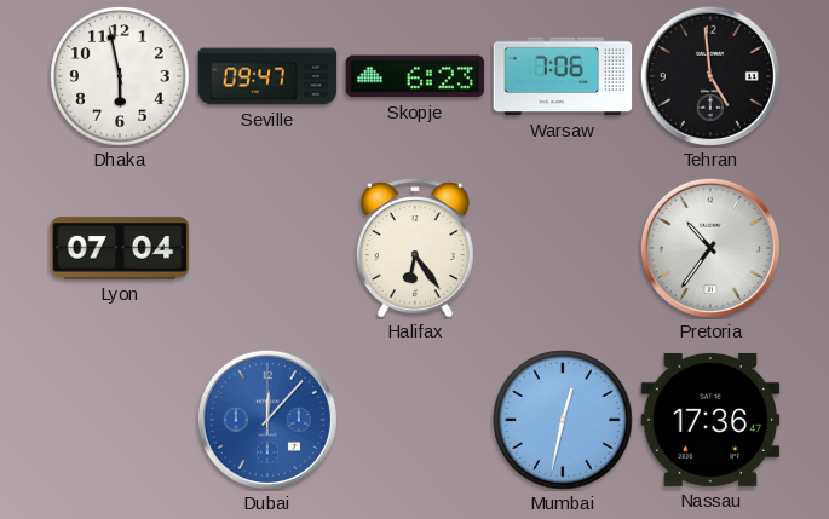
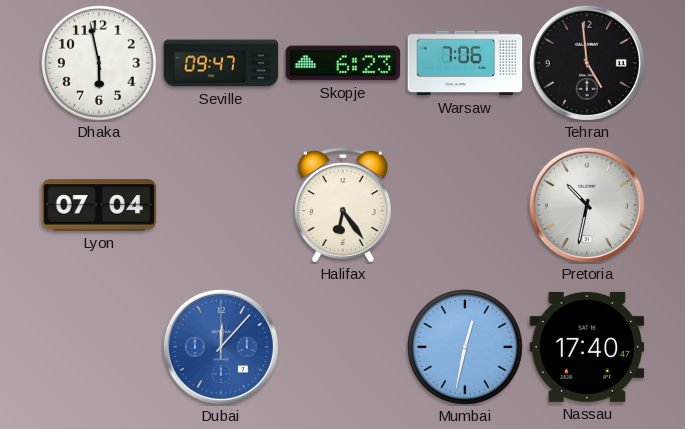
Pretoria: 10:36 -> 10:32
Nassau: 17:36 -> 17:40
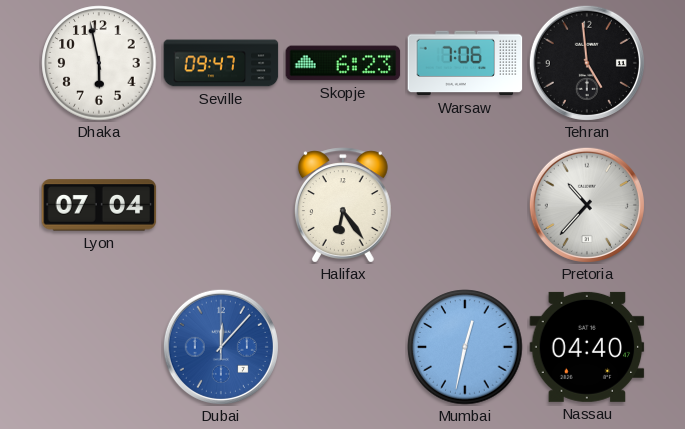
Pretoria: 10:32 -> 10:37
Nassau: 17:40 -> 04:40
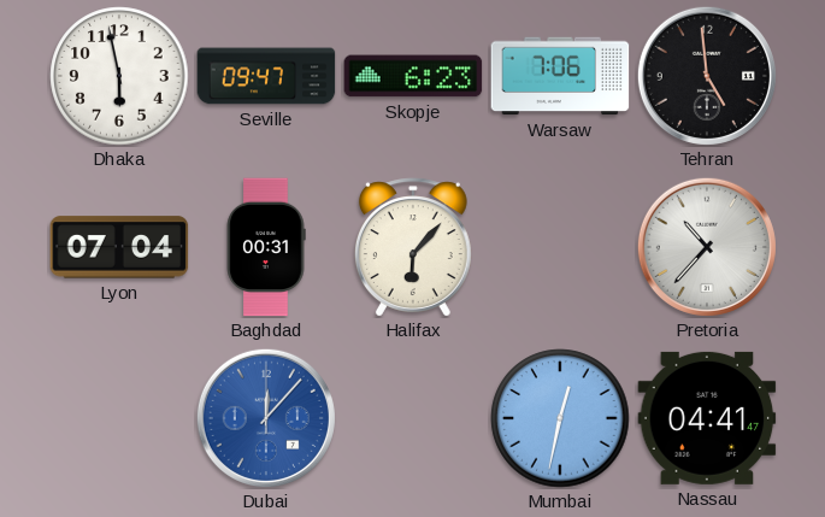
Baghdad: none -> 00:31
Halifax: 6:24 -> 6:07
Nassau: 04:40 -> 04:41
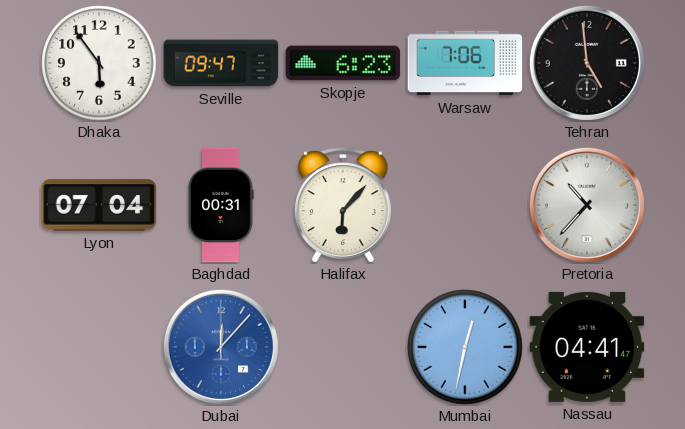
Dhaka: 5:58 -> 5:54
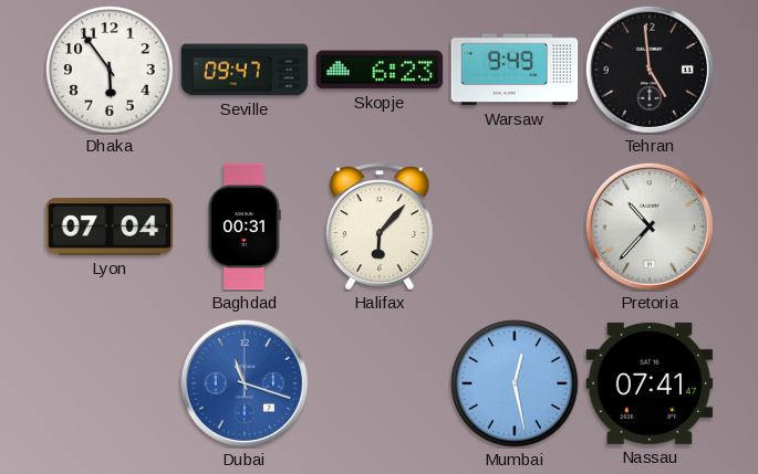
Warsaw: 7:06 -> 9:49
Dubai: 12:07 -> 11:18
Mumbai: 12:32 -> 12:28
Nassau: 04:41 -> 07:41
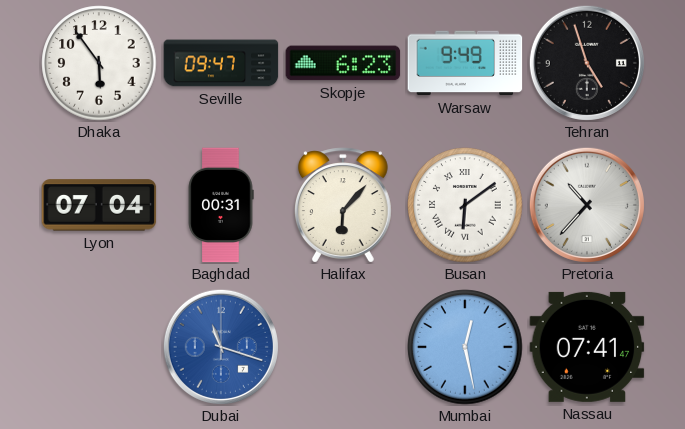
Tehran: 4:59 -> 4:57
Busan: none -> 6:09
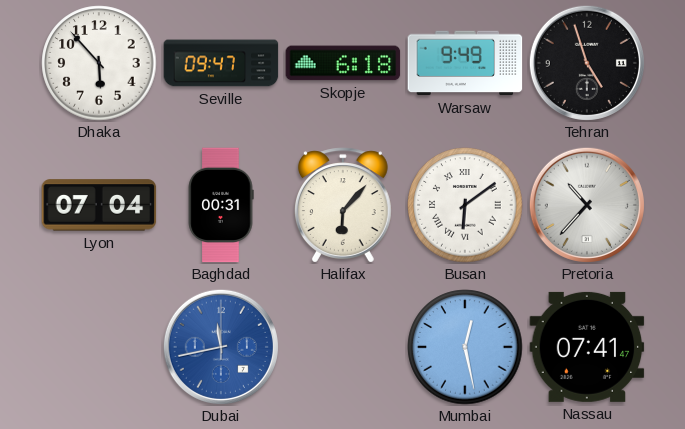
Dhaka: 5:54 -> 5:53
Skopje: 6:23 -> 6:18
Dubai: 11:18 -> 11:43
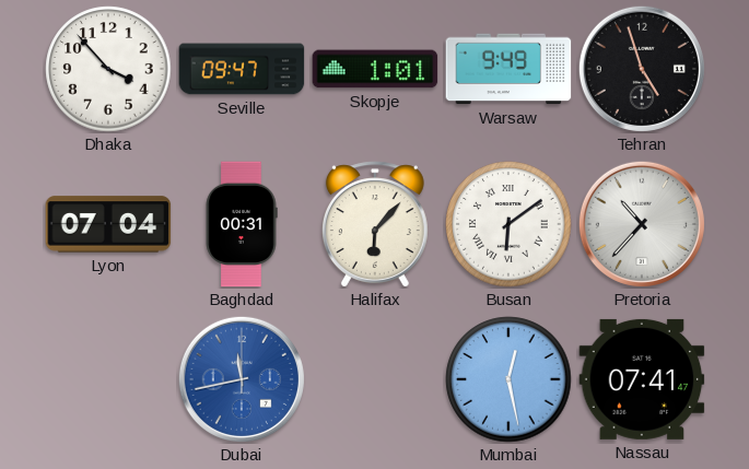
Dhaka: 5:53 -> 3:53
Skopje: 6:18 -> 1:01
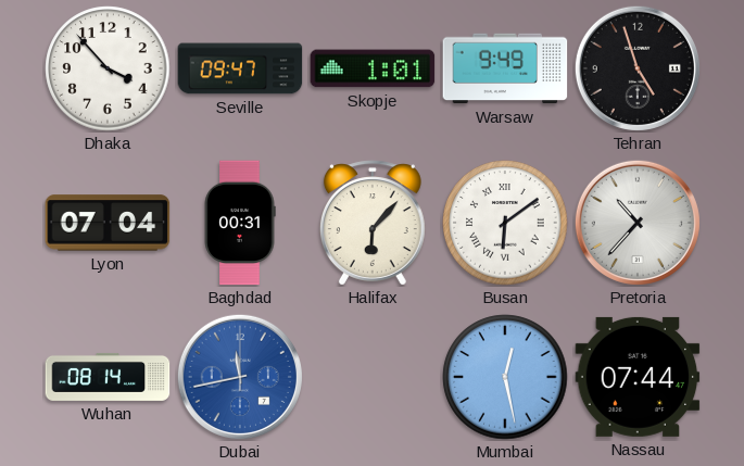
Wuhan: none -> 08:14
Nassau: 07:41 -> 07:44
